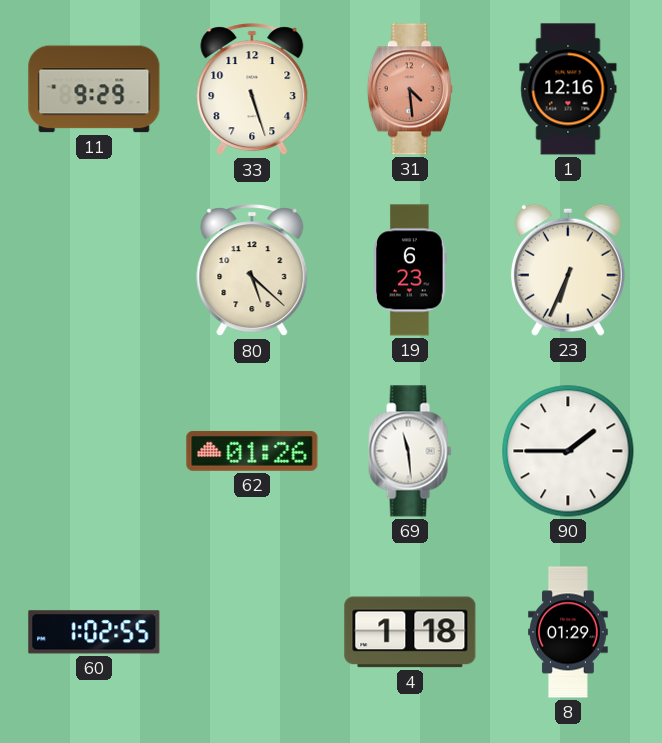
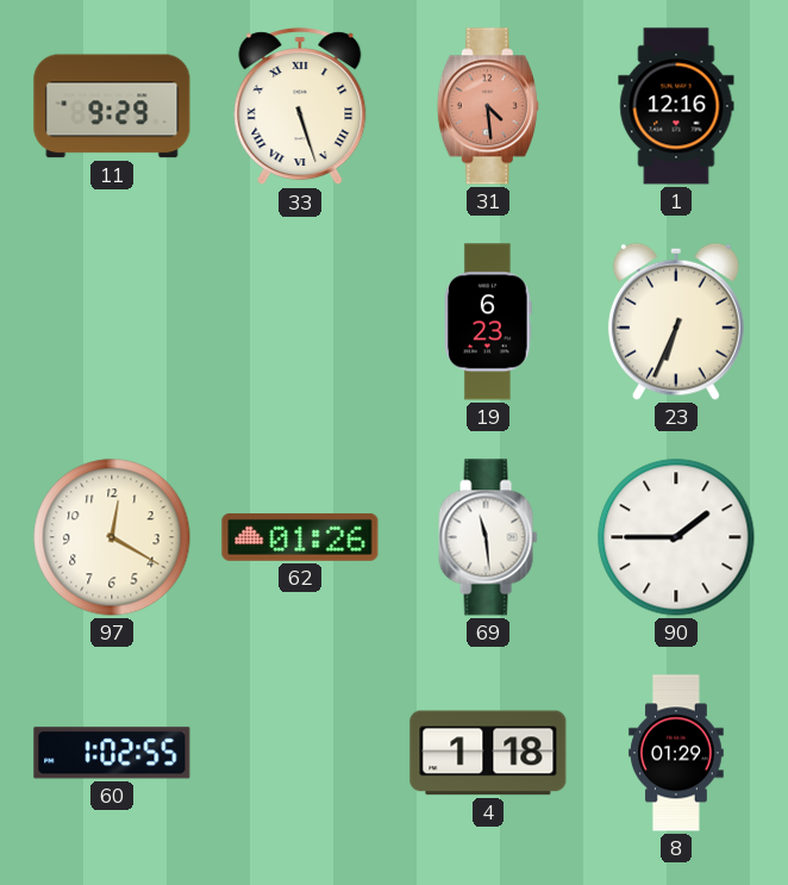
33 numerals: Arabic -> Roman
80: 5:22 -> none
97: none -> 12:20
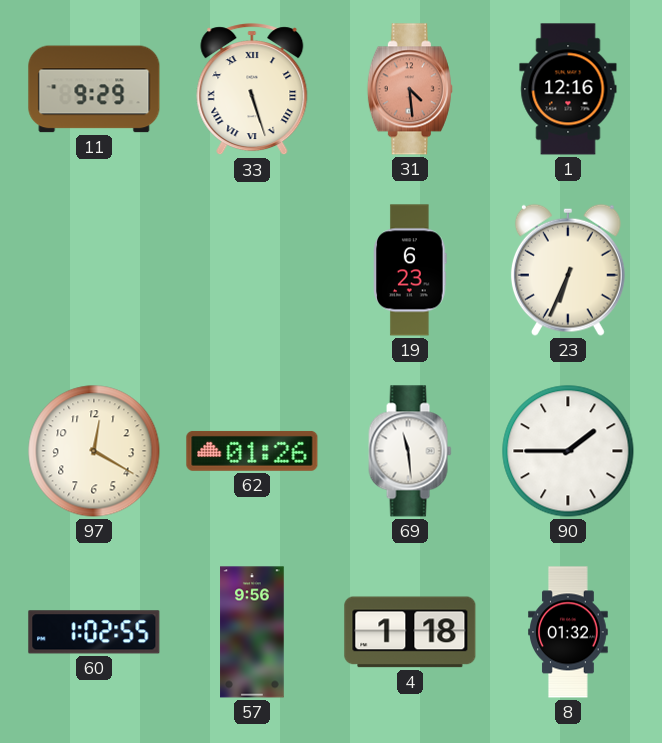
57: none -> 9:56
8: 01:29 -> 01:32
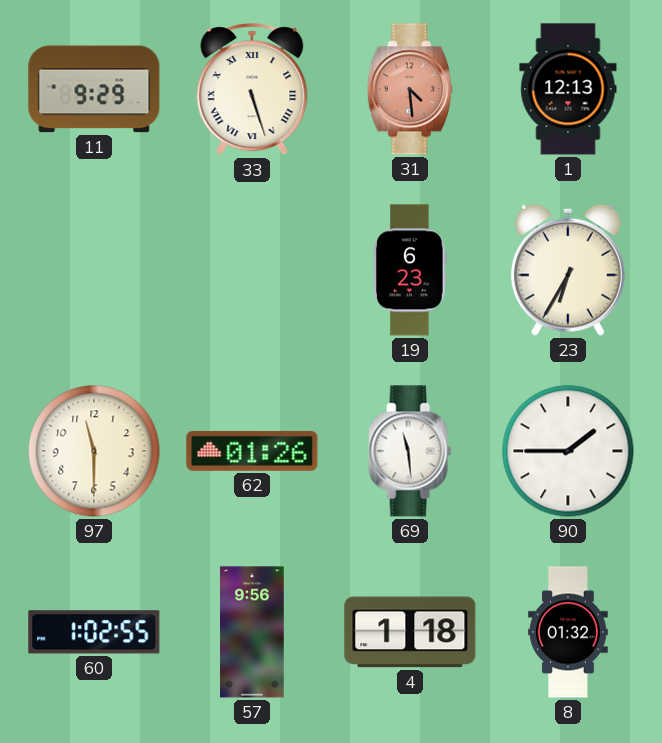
1: 12:16 -> 12:13
23: 6:34 -> 6:35
97: 12:20 -> 11:30
